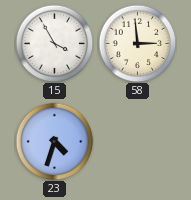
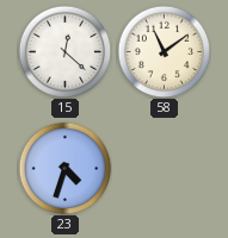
15: 3:55 -> 12:22
58: 2:59 -> 11:09
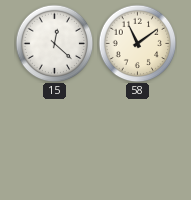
23: 4:33 -> none
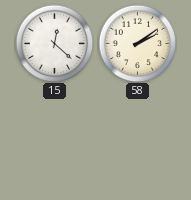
58: 11:09 -> 2:09
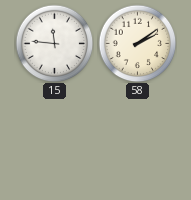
15: 12:22 -> 11:46
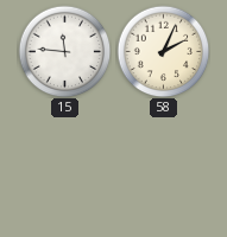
58: 2:09 -> 2:04
